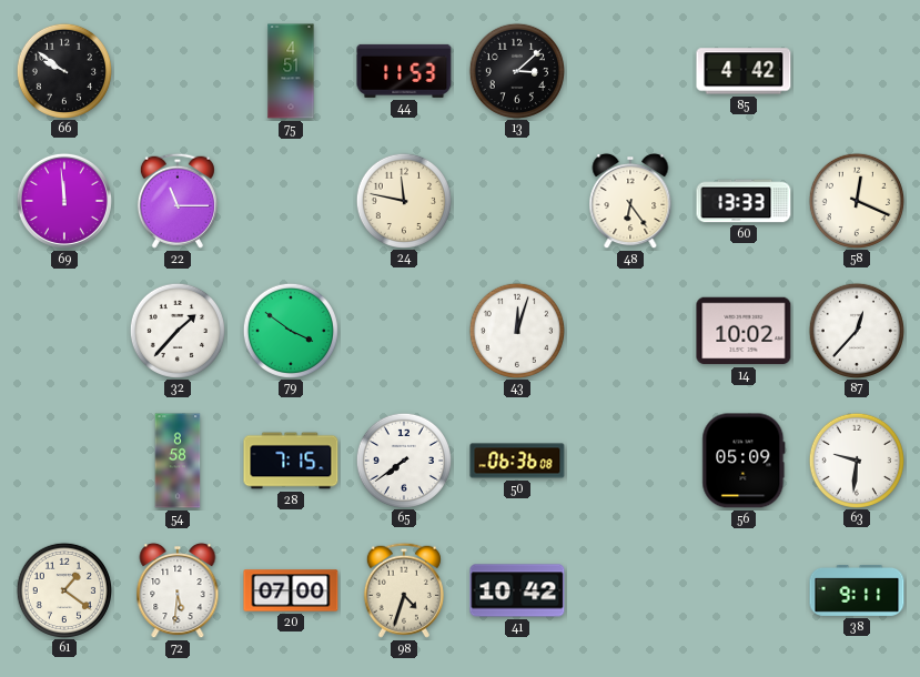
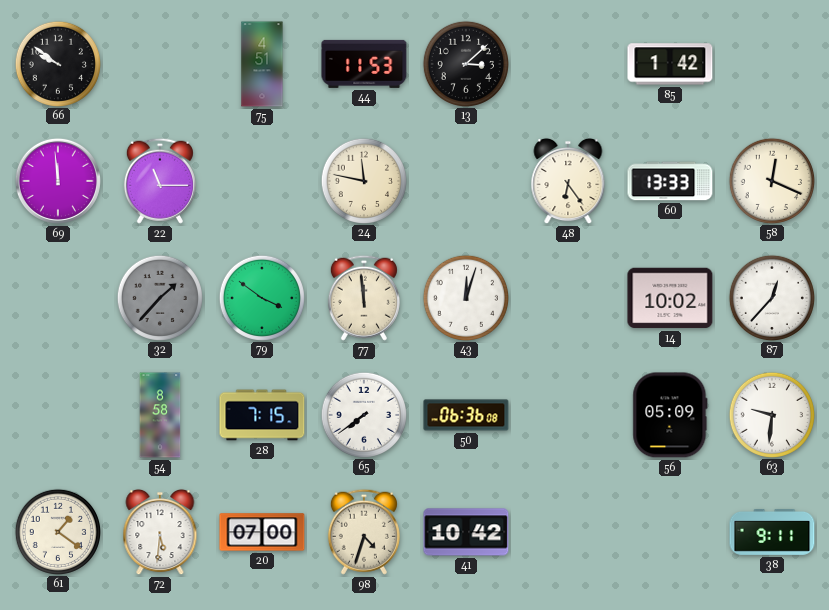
85: 4:42 -> 1:42
32 dial: white -> grey
77: none -> 11:59
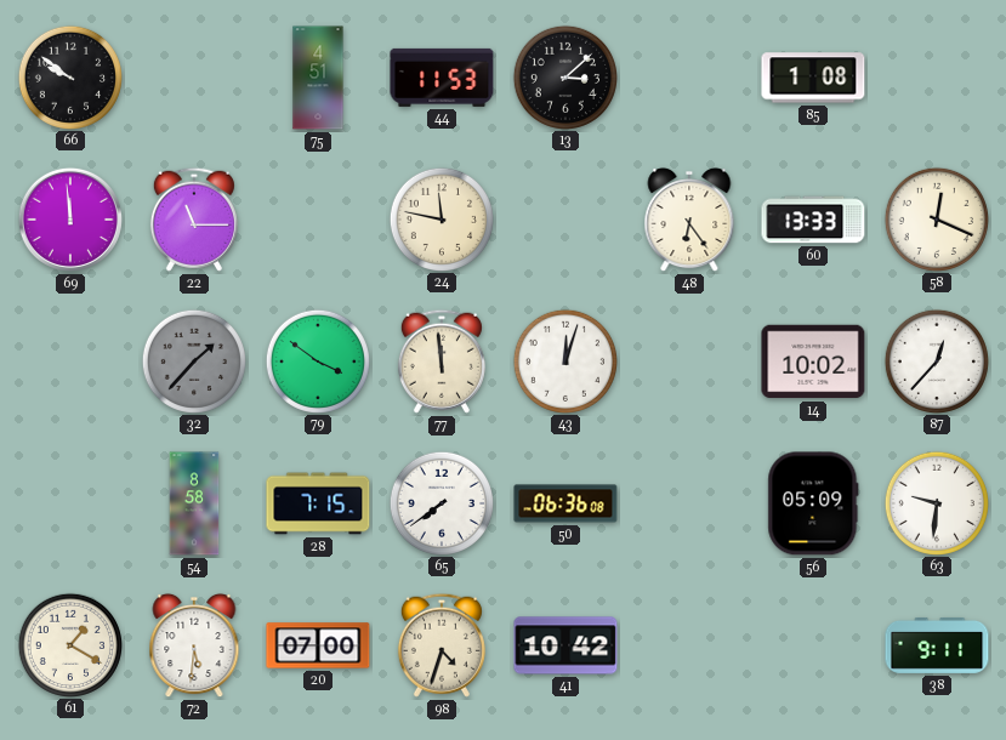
85: 1:42 -> 1:08
61: 1:21 -> 1:20
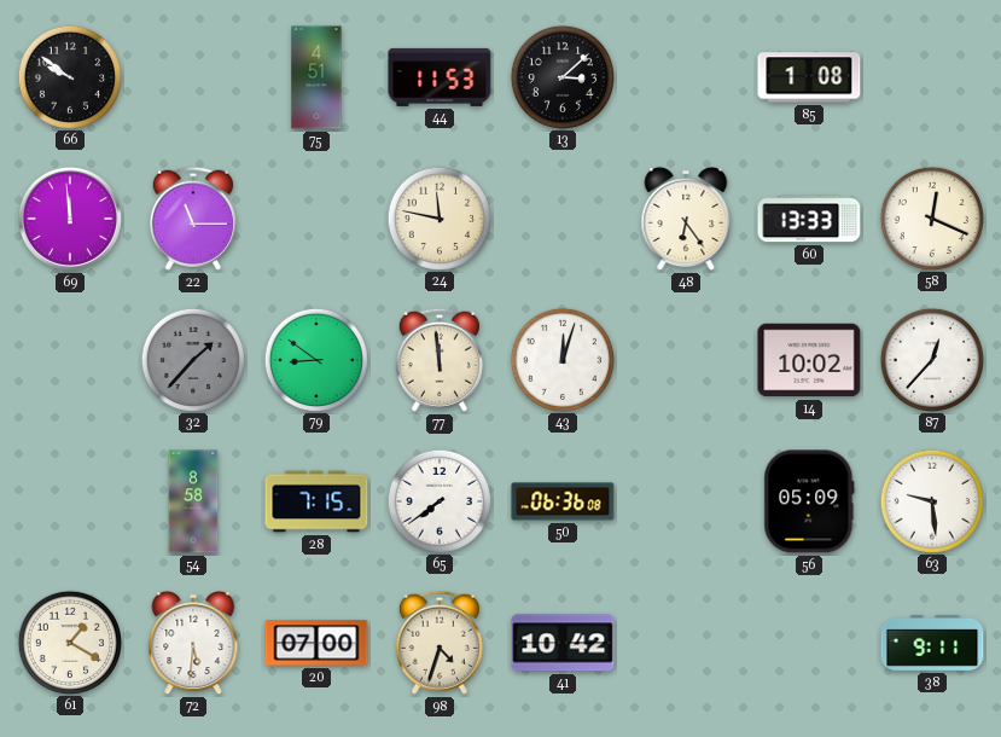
79: 3:51 -> 8:51
63: 9:31 -> 9:29
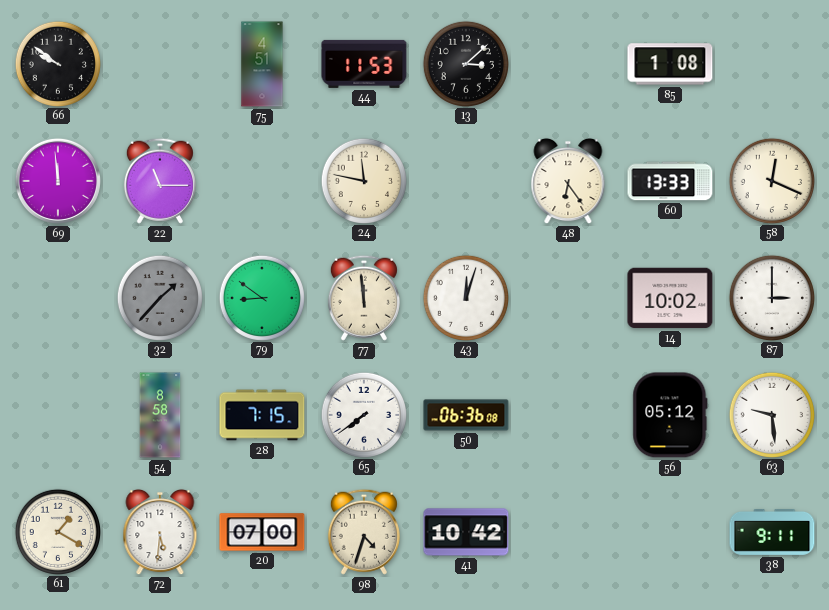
87: 12:37 -> 3:00
56: 05:09 -> 05:12
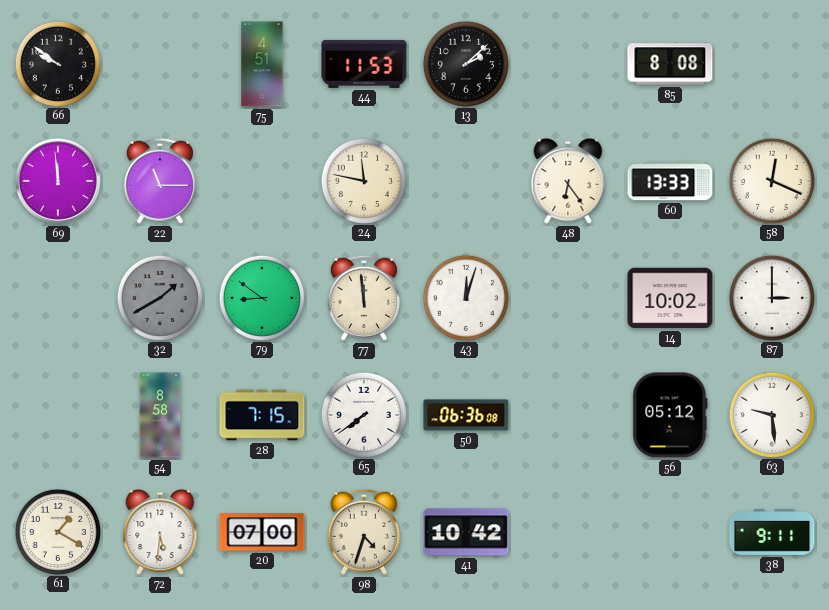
13: 3:08 -> 2:08
85: 1:08 -> 8:08
32: 1:37 -> 1:40
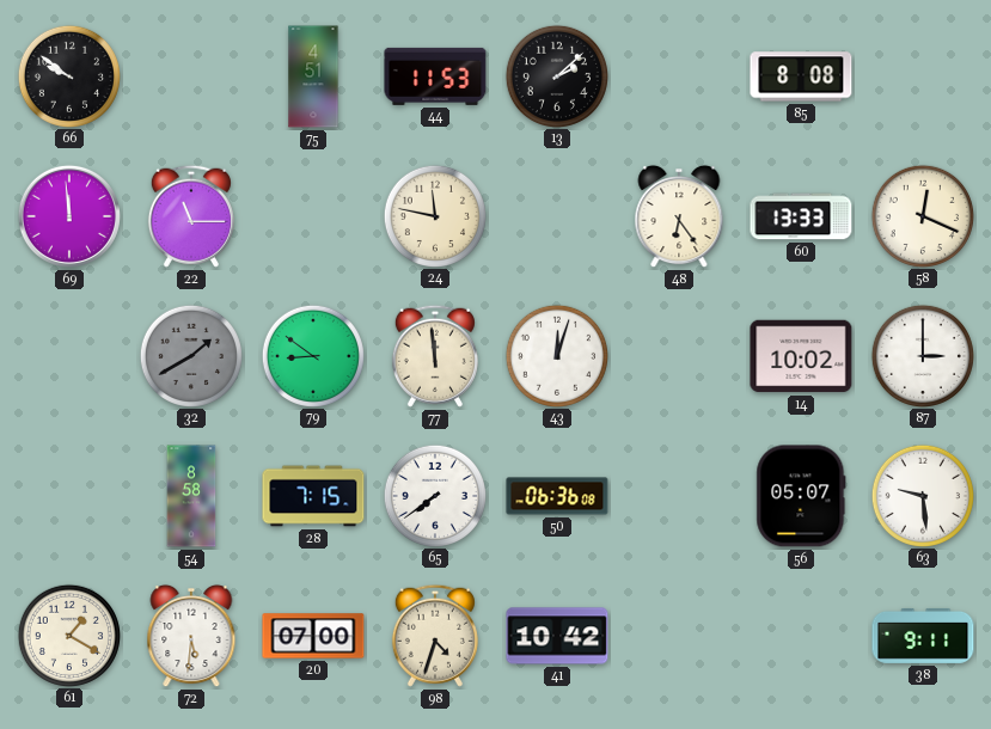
56: 05:12 -> 05:07
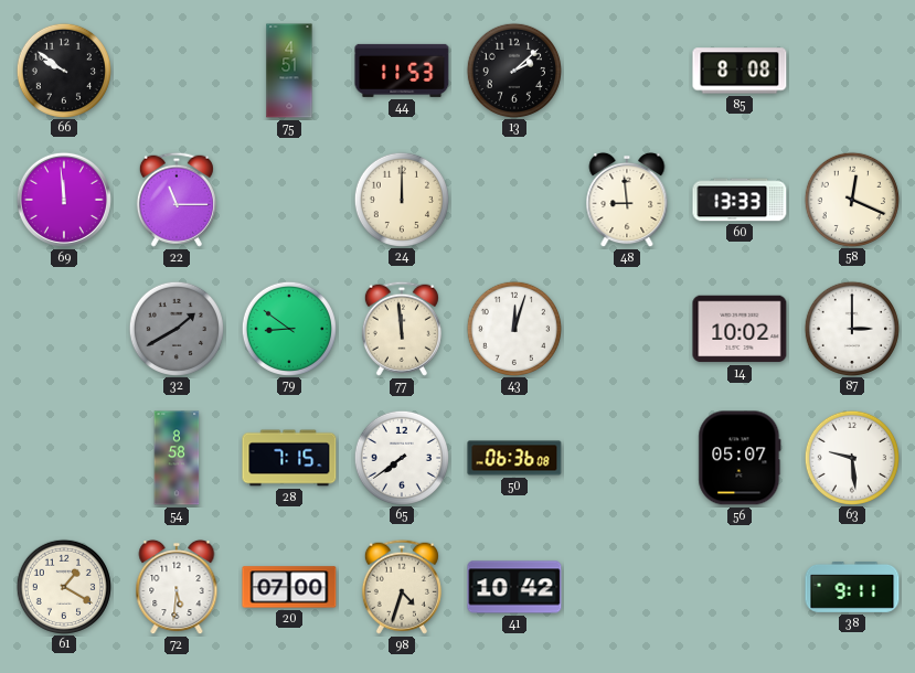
24: 11:47 -> 12:00
48: 6:24 -> 8:59
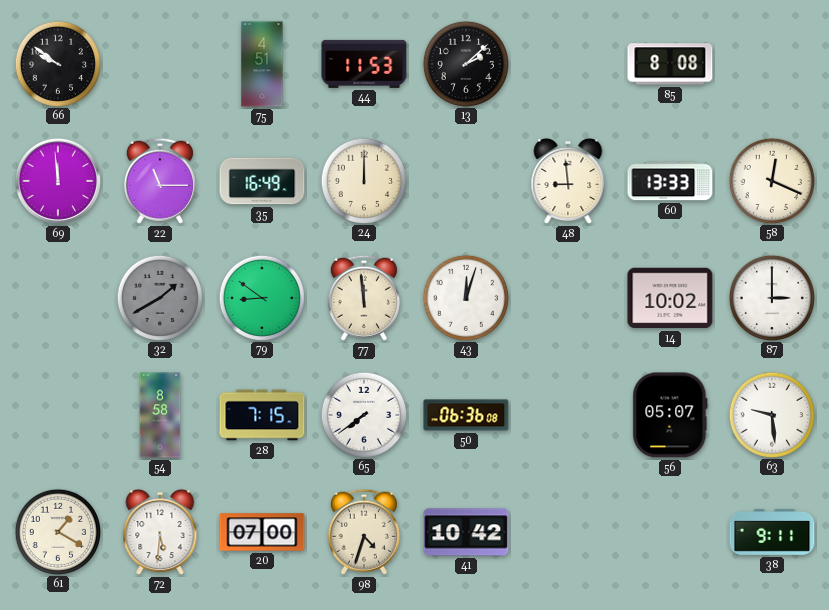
35: none -> 16:49
